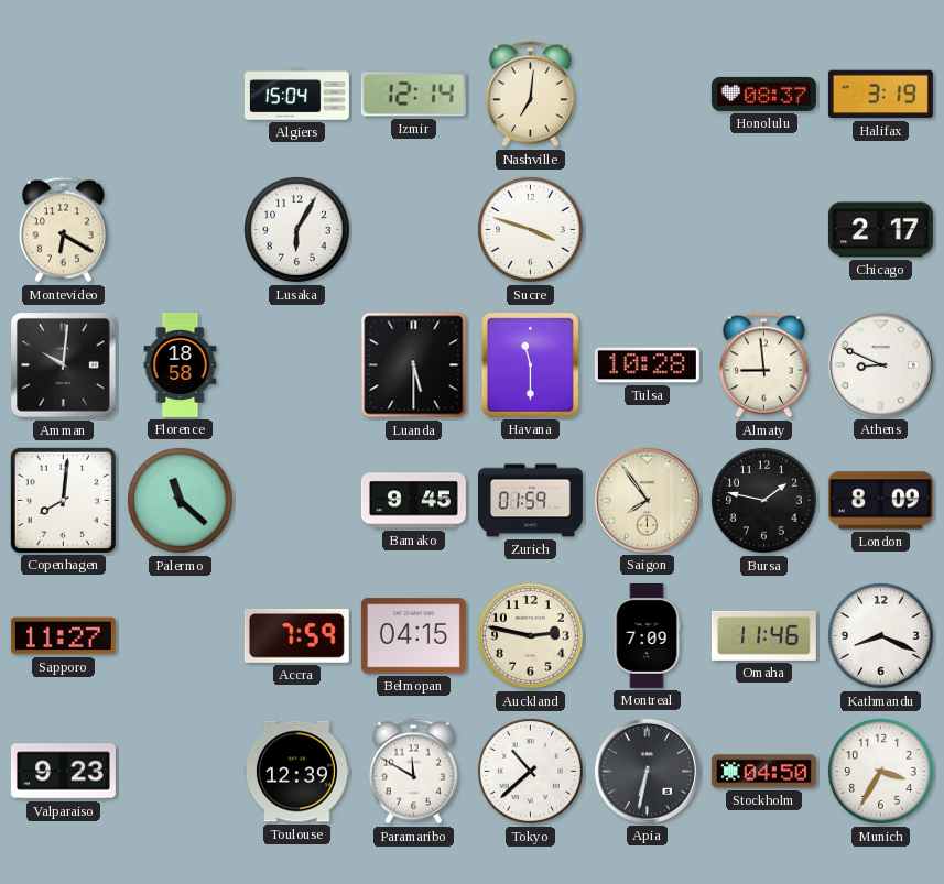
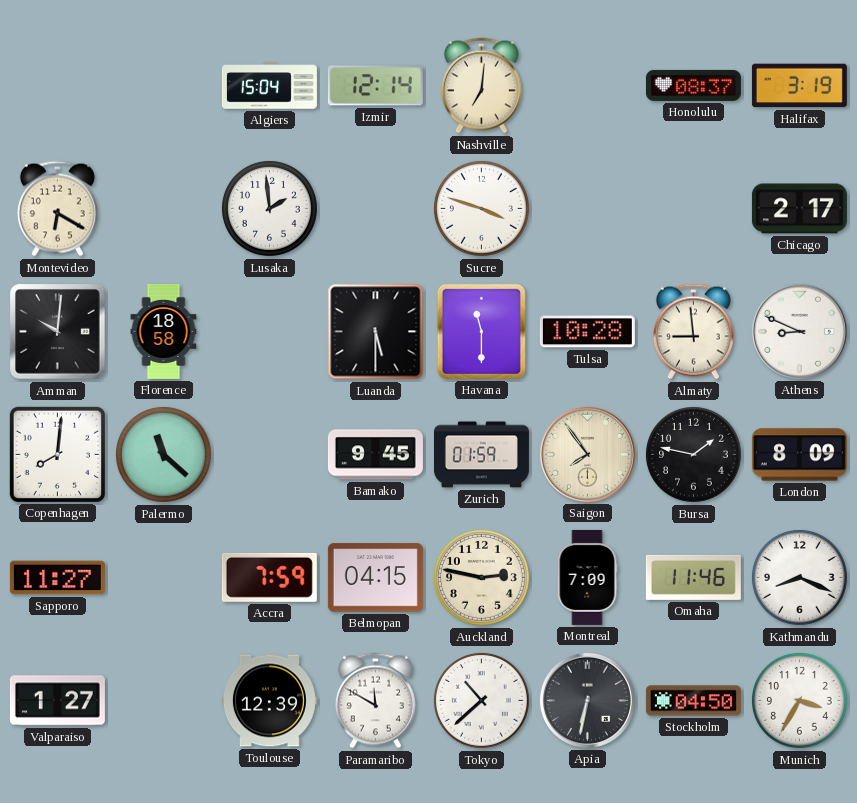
Lusaka: 6:05 -> 1:59
Valparaiso: 9:23 -> 1:27
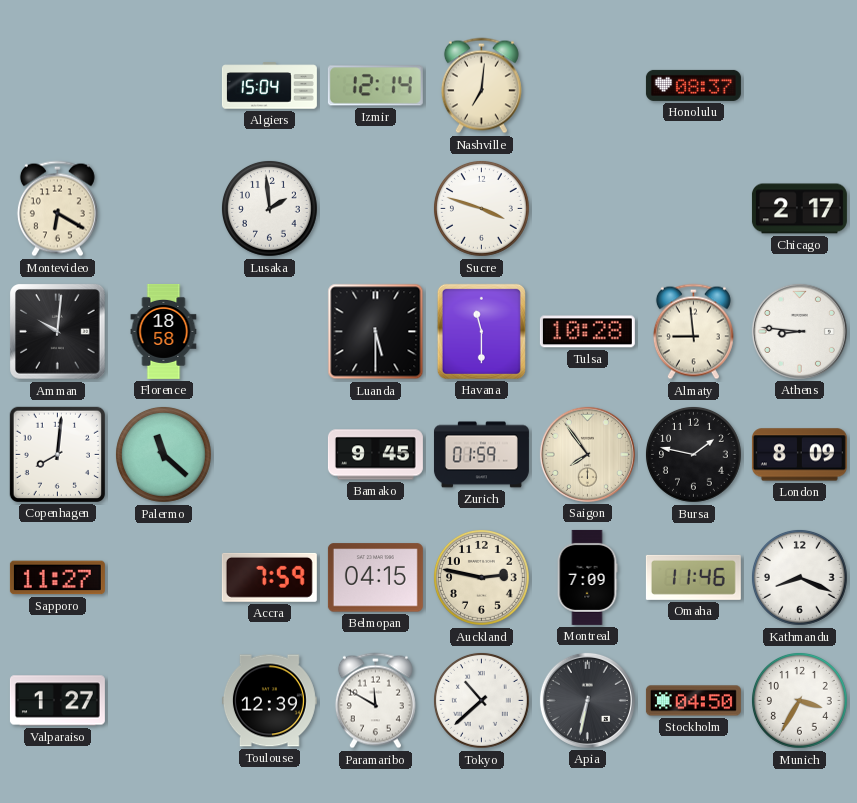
Halifax: 3:19 -> none
Athens: 8:49 -> 8:46
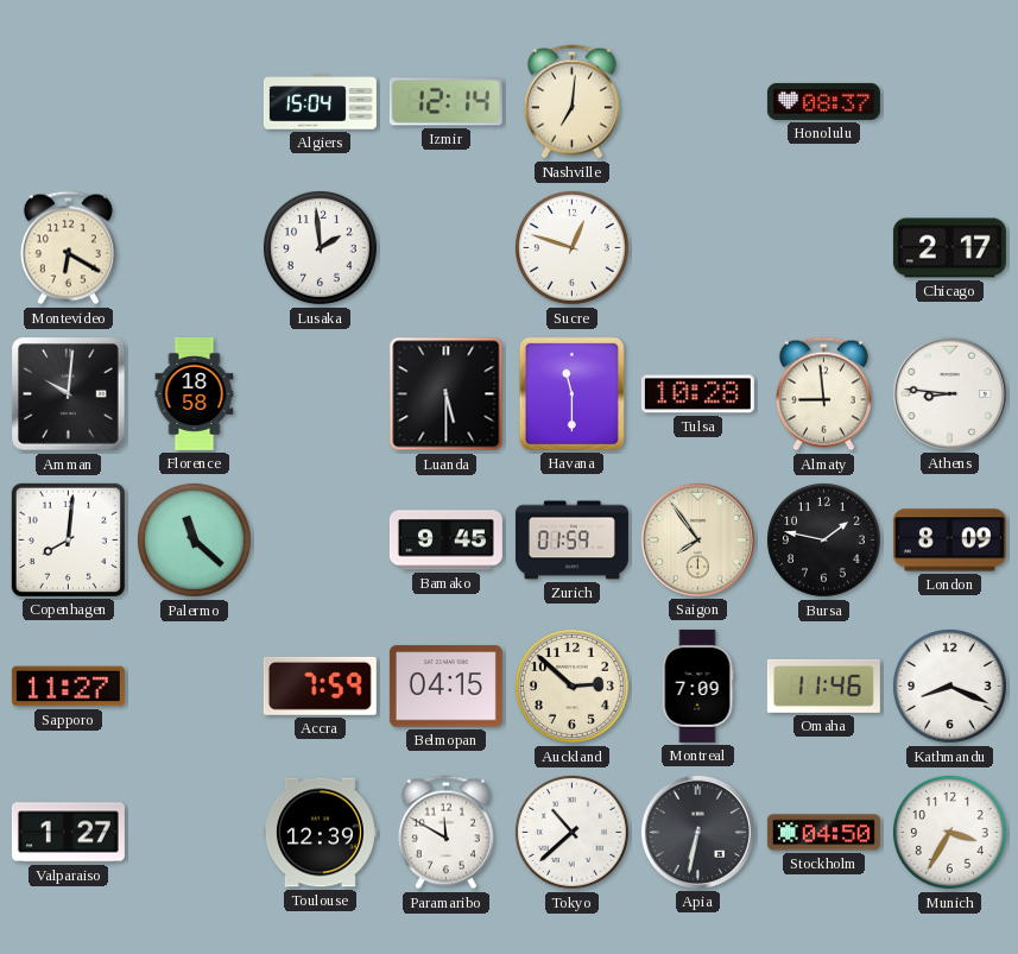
Sucre: 3:48 -> 12:48
Auckland: 2:47 -> 2:52
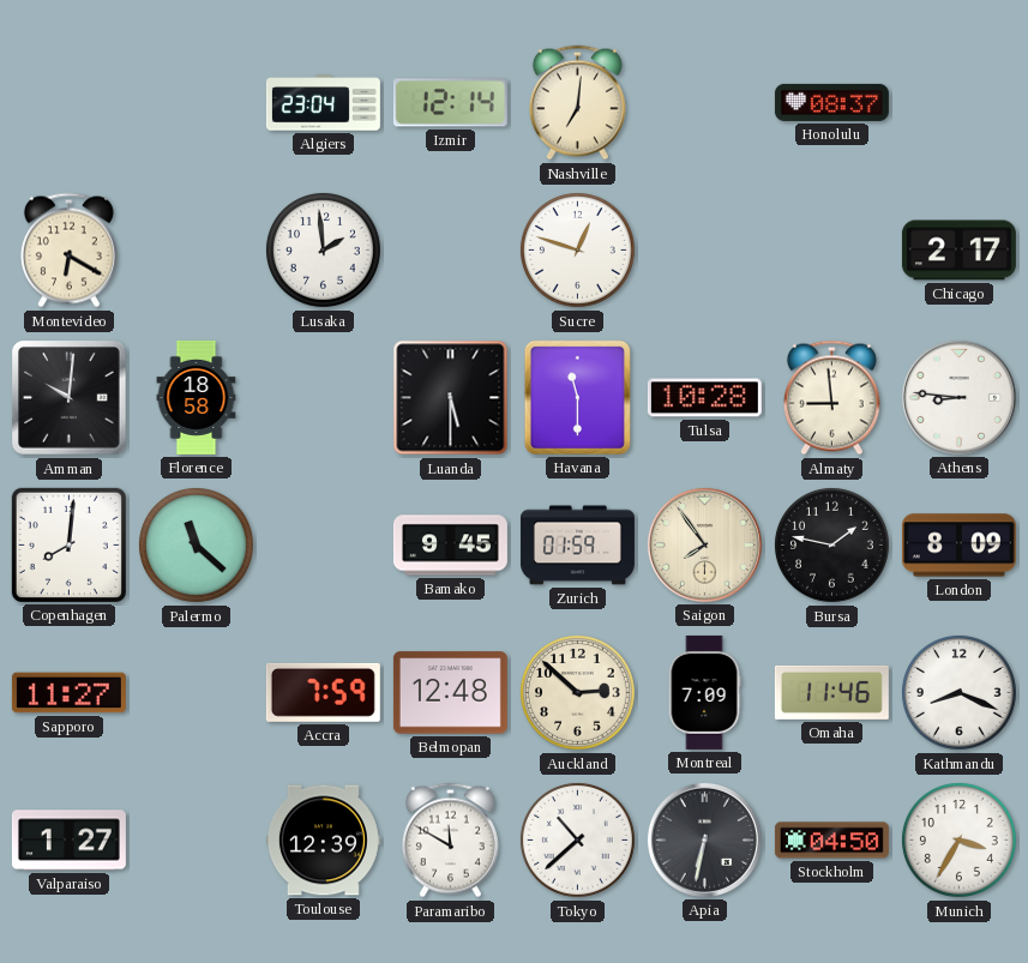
Algiers: 15:04 -> 23:04
Belmopan: 04:15 -> 12:48
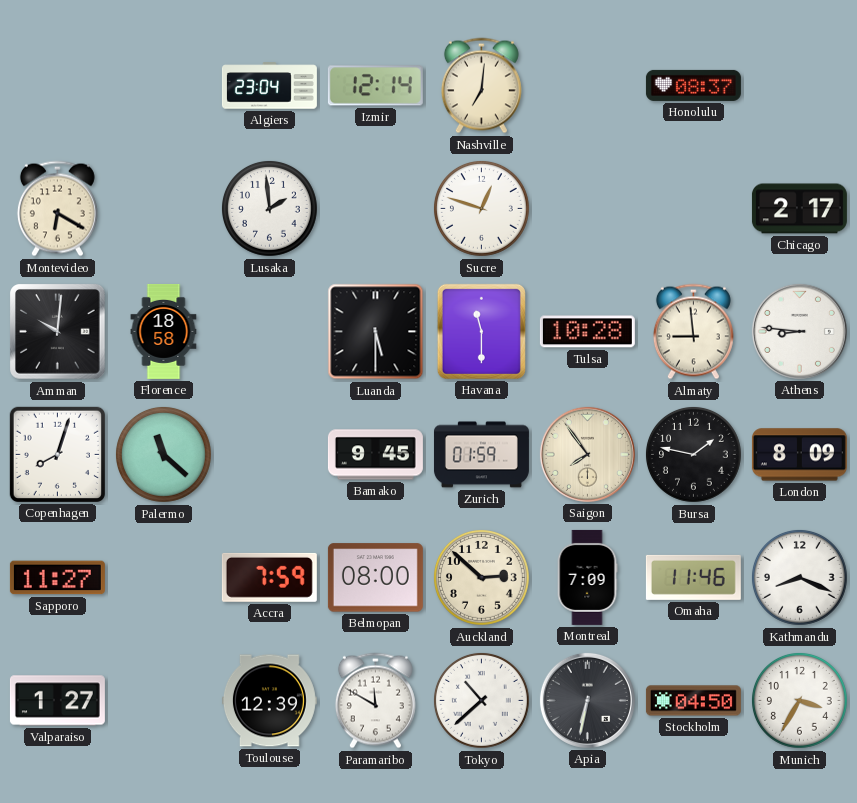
Copenhagen: 8:01 -> 8:03
Belmopan: 12:48 -> 08:00
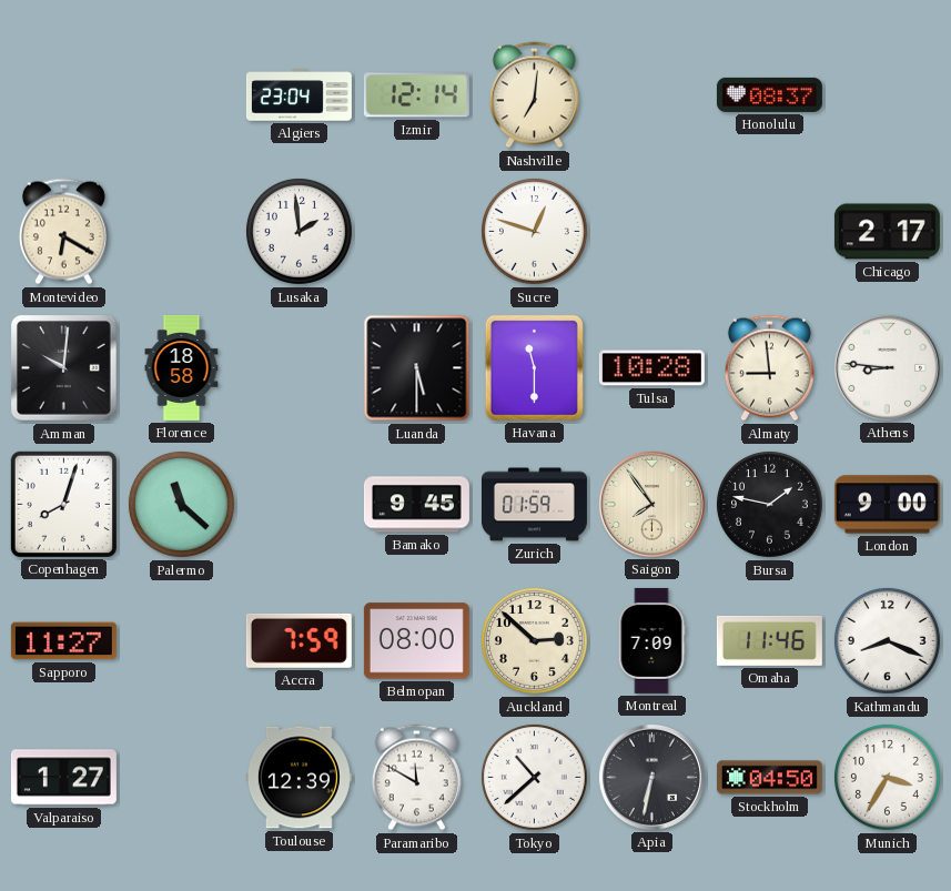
London: 8:09 -> 9:00
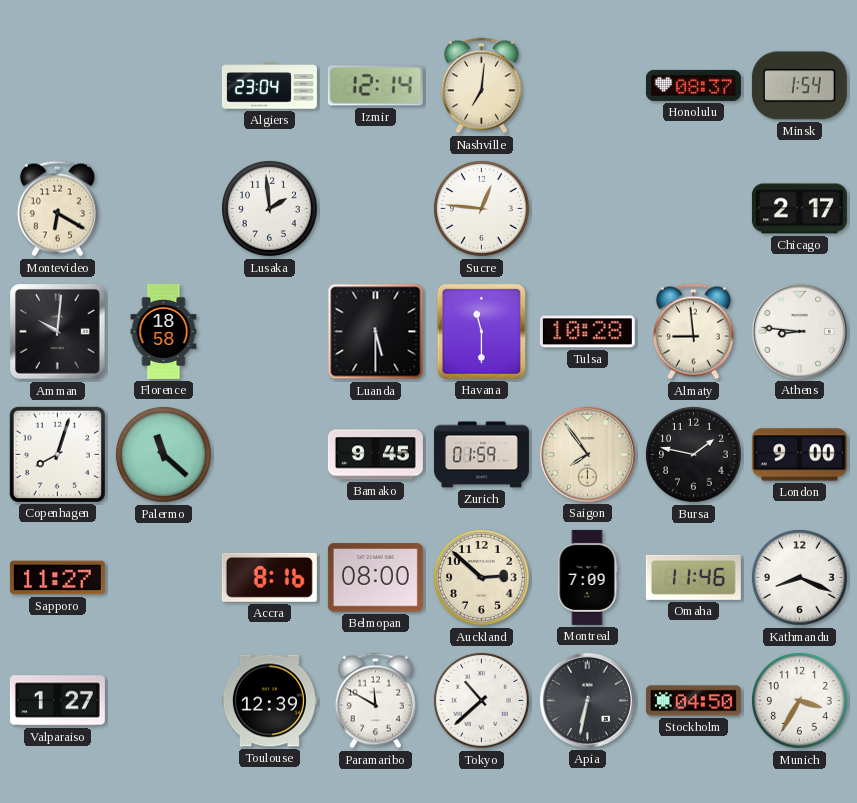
Minsk: none -> 1:54
Sucre: 12:48 -> 12:46
Accra: 7:59 -> 8:16
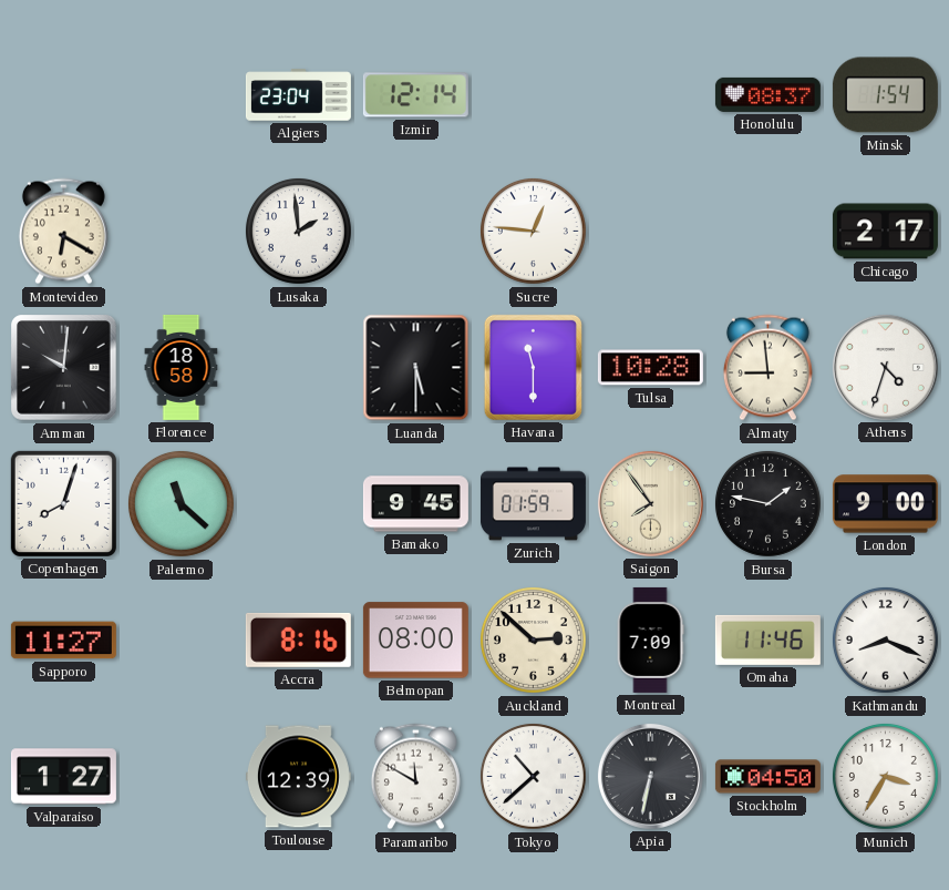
Nashville: 7:01 -> none
Athens: 8:46 -> 4:33
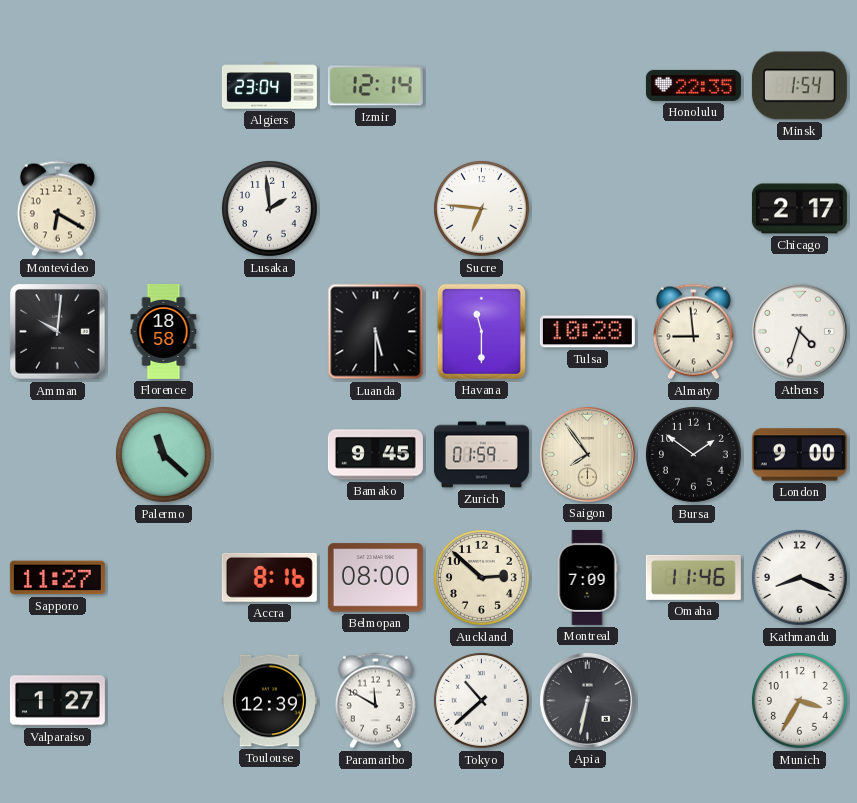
Honolulu: 08:37 -> 22:35
Sucre: 12:46 -> 6:46
Copenhagen: 8:03 -> none
Bursa: 1:47 -> 1:51
Stockholm: 04:50 -> none
